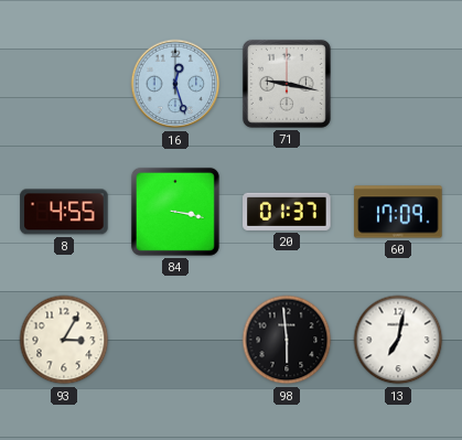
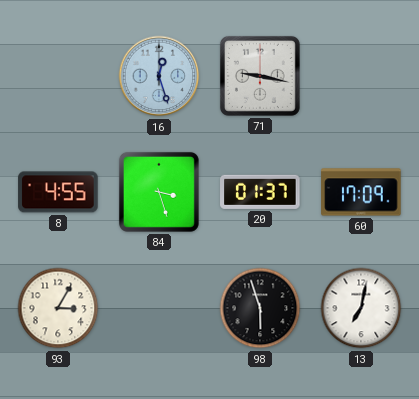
84: 3:17 -> 3:27
98: 5:59 -> 5:57
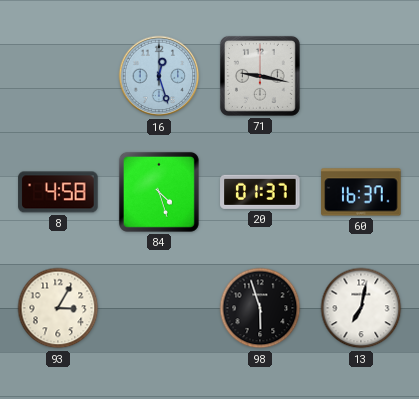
8: 4:55 -> 4:58
84: 3:27 -> 4:27
60: 17:09 -> 16:37
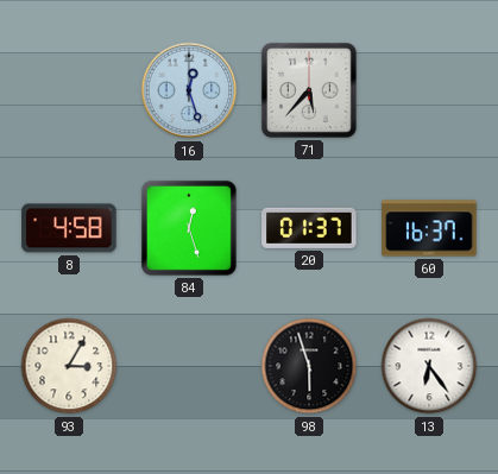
71: 9:17 -> 5:37
84: 4:27 -> 12:27
13: 7:02 -> 6:24
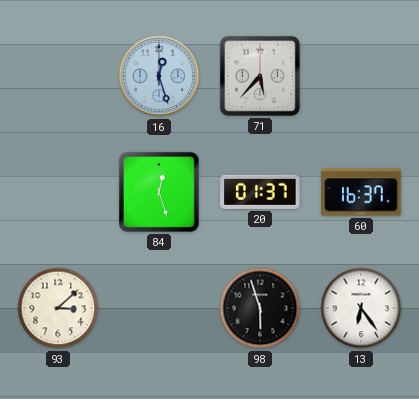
8: 4:58 -> none
93: 3:05 -> 3:08
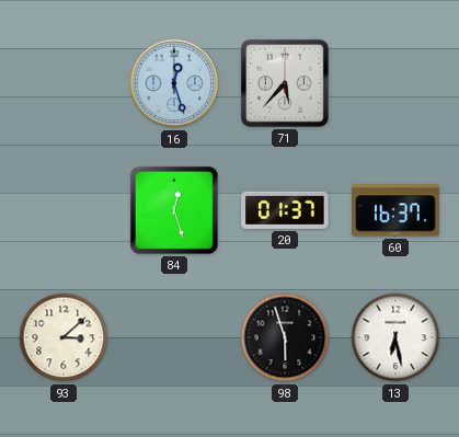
13: 6:24 -> 6:28
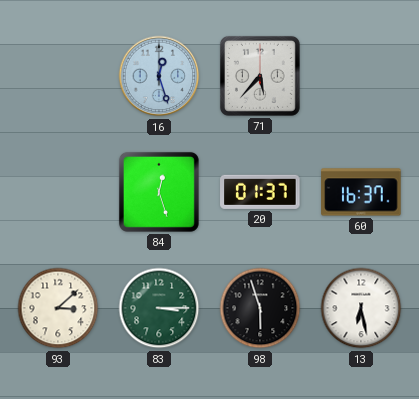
83: none -> 3:15
